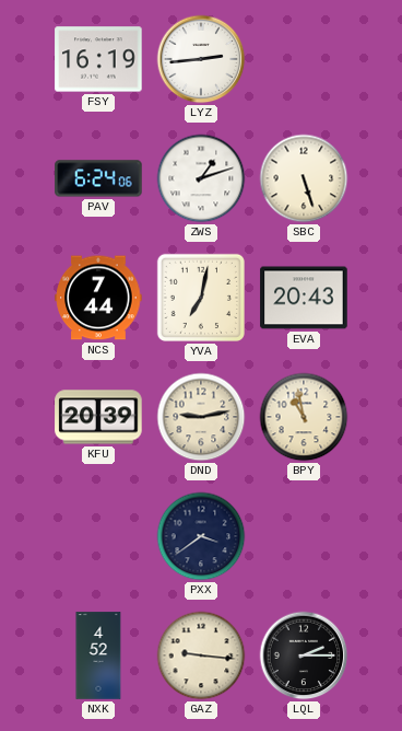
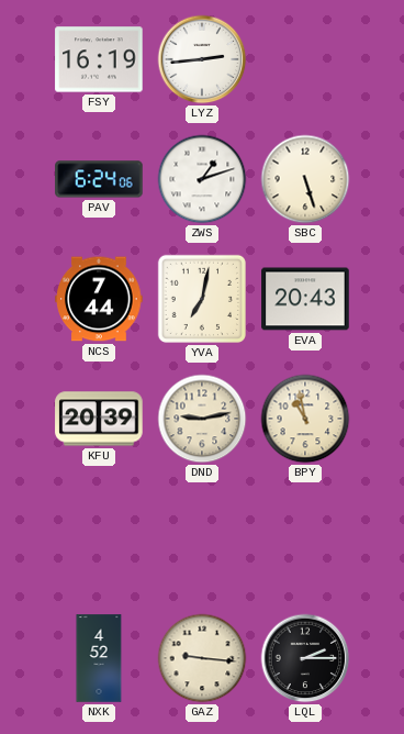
PXX: 3:39 -> none
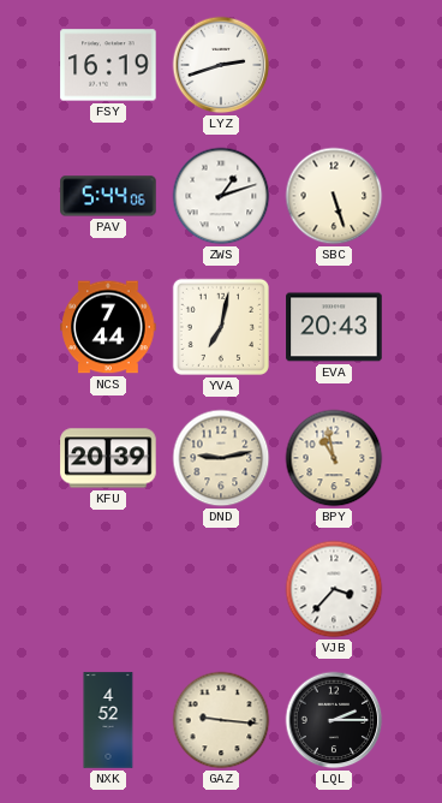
LYZ: 2:44 -> 2:42
PAV: 6:24 -> 5:44
VJB: none -> 3:37
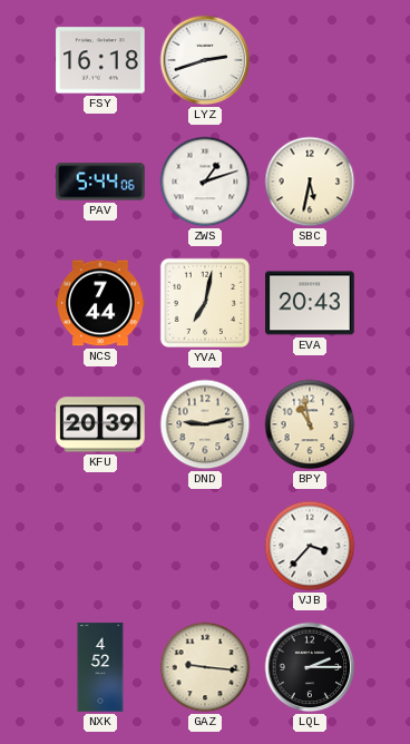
FSY: 16:19 -> 16:18
SBC: 5:27 -> 5:32
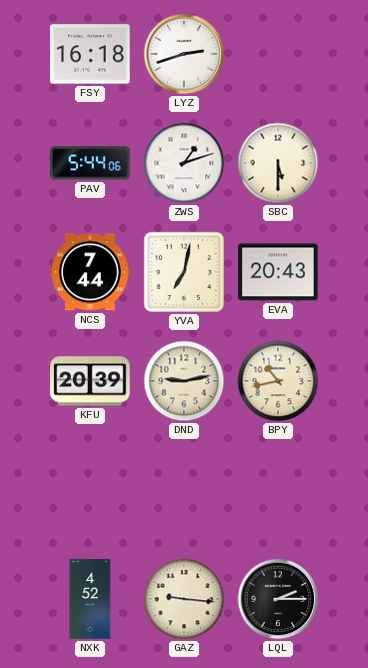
SBC: 5:32 -> 5:30
BPY: 10:58 -> 10:43
VJB: 3:37 -> none
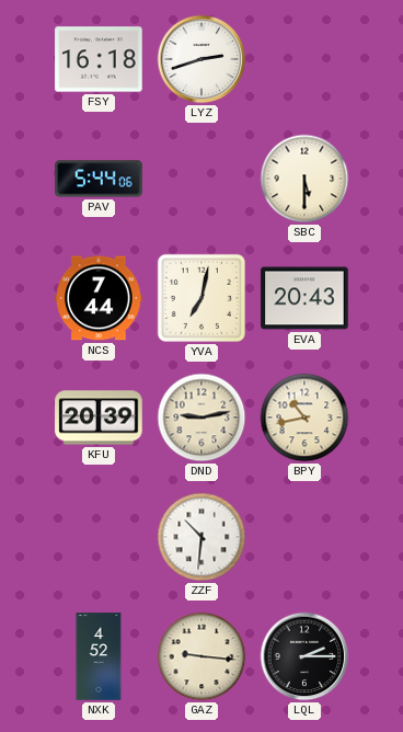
ZWS: 1:12 -> none
ZZF: none -> 10:31
